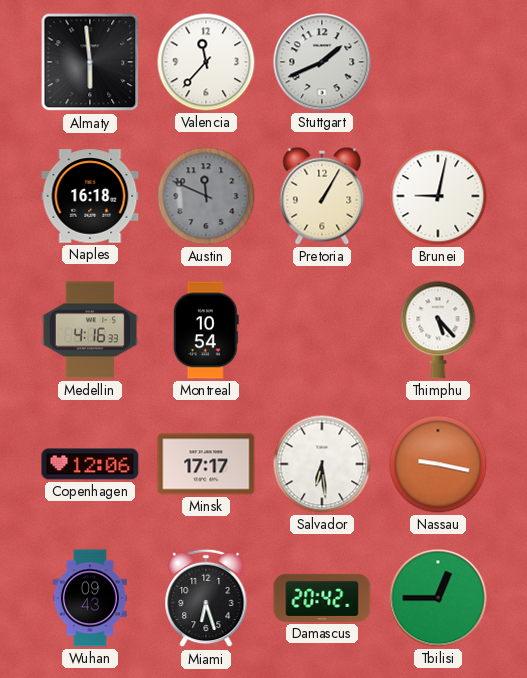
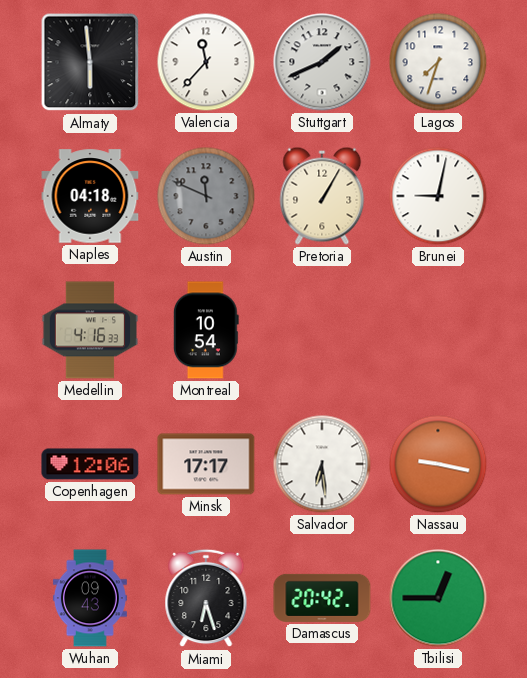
Lagos: none -> 7:33
Naples: 16:18 -> 04:18
Thimphu: 5:23 -> none
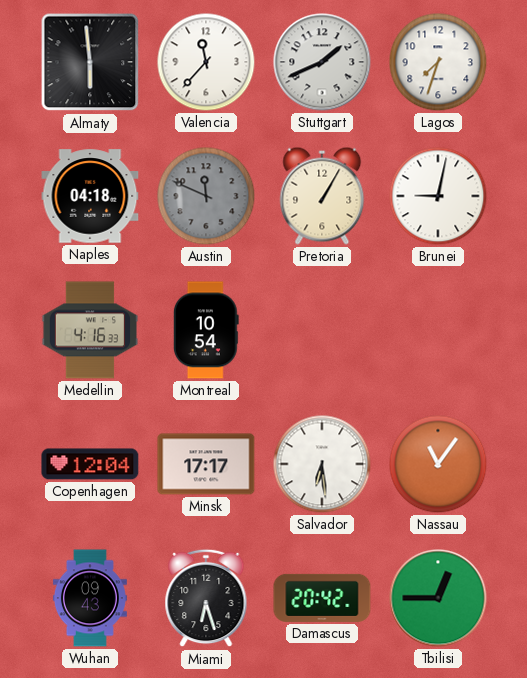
Copenhagen: 12:06 -> 12:04
Nassau: 9:17 -> 11:06
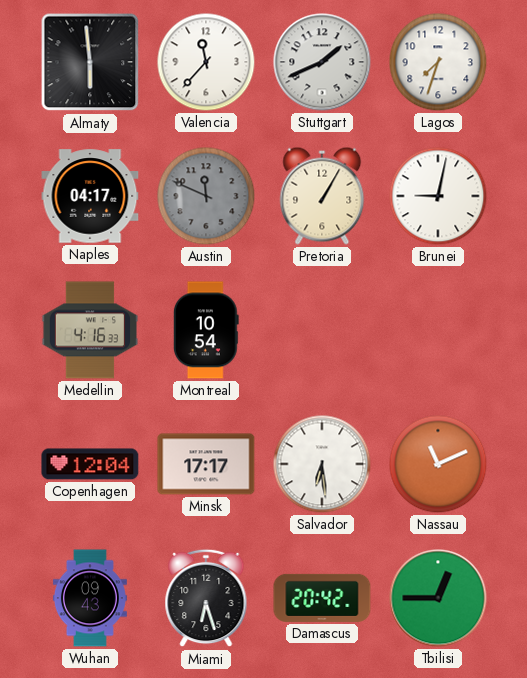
Naples: 04:18 -> 04:17
Nassau: 11:06 -> 11:11
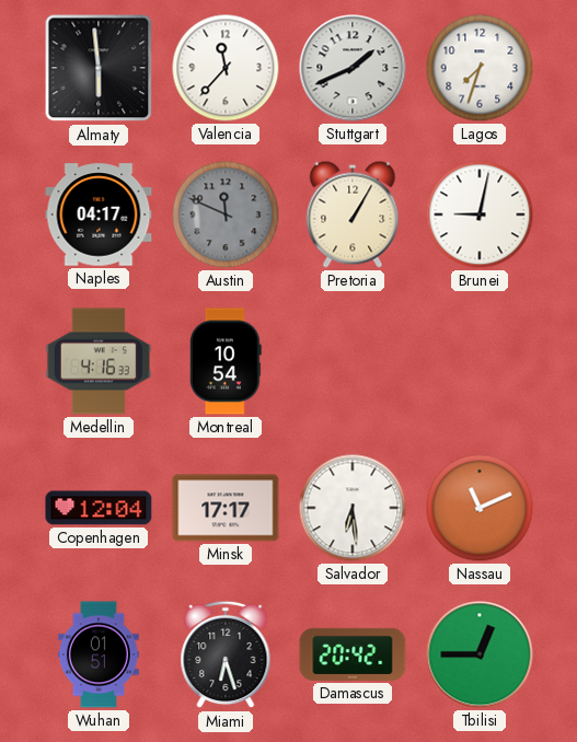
Wuhan: 09:43 -> 01:51
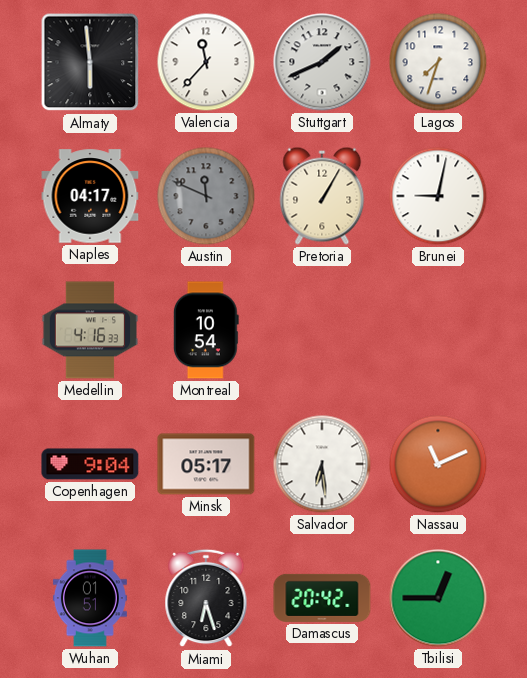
Copenhagen: 12:04 -> 9:04
Minsk: 17:17 -> 05:17
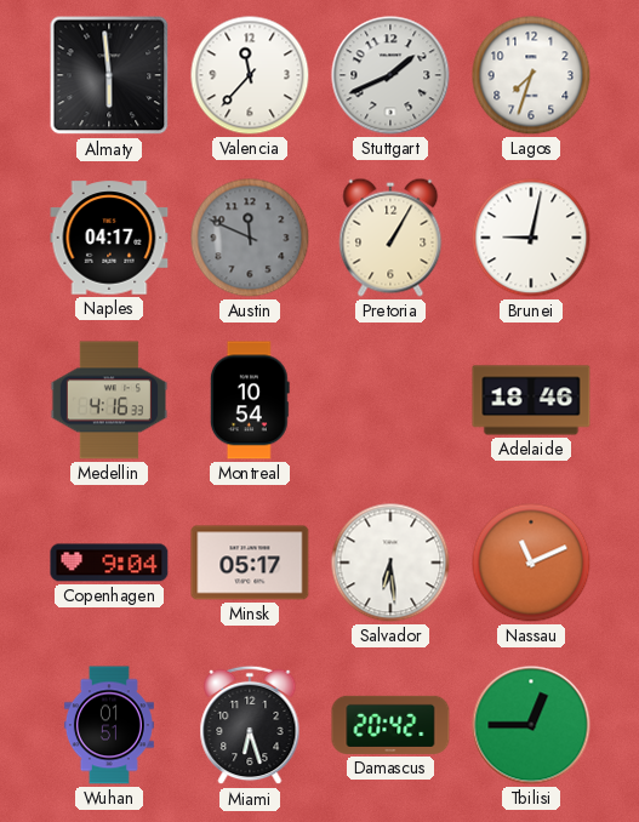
Adelaide: none -> 18:46
